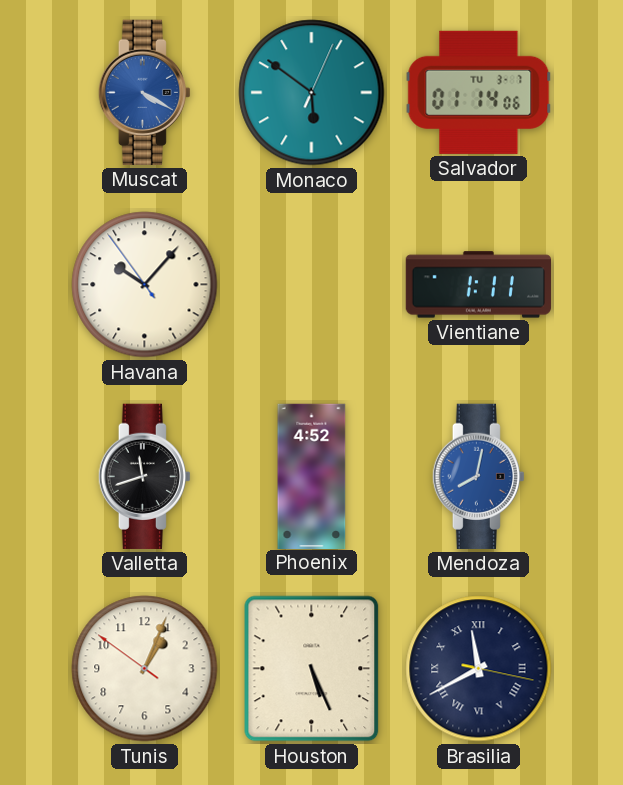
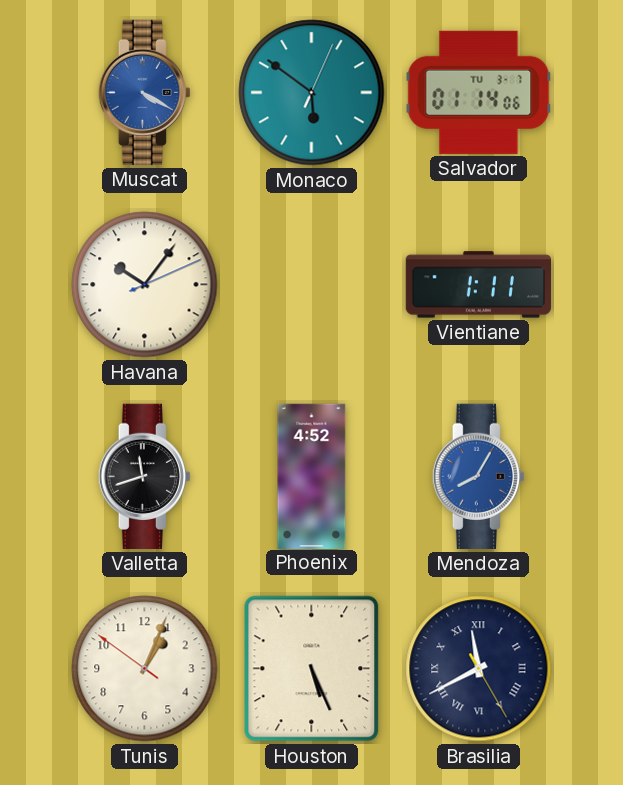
Havana: 10:06:54 -> 10:06:11
Mendoza: 8:02 -> 8:05
Brasilia: 11:40:17 -> 11:40:25
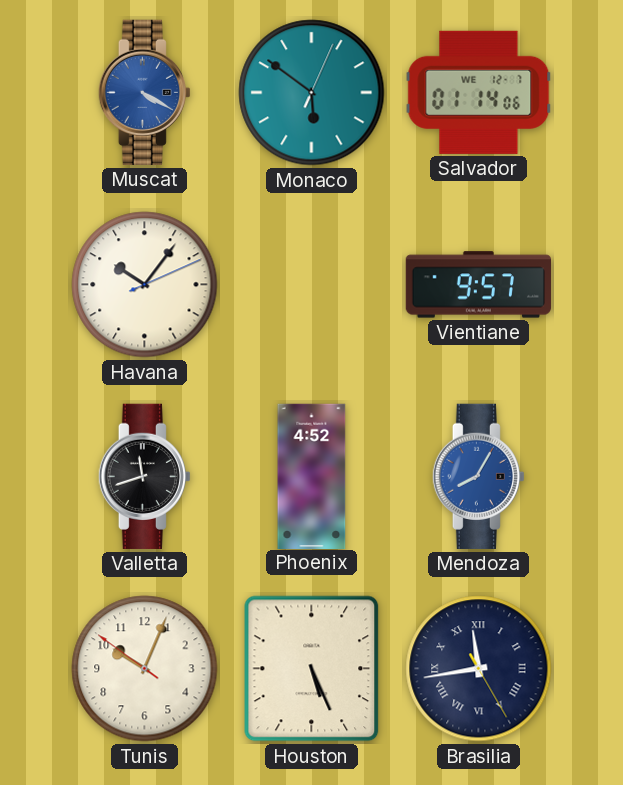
Salvador date: TU 3-7 -> WE 12-7
Vientiane: 1:11 -> 9:57
Tunis: 1:03 -> 10:03
Brasilia: 11:40 -> 11:43
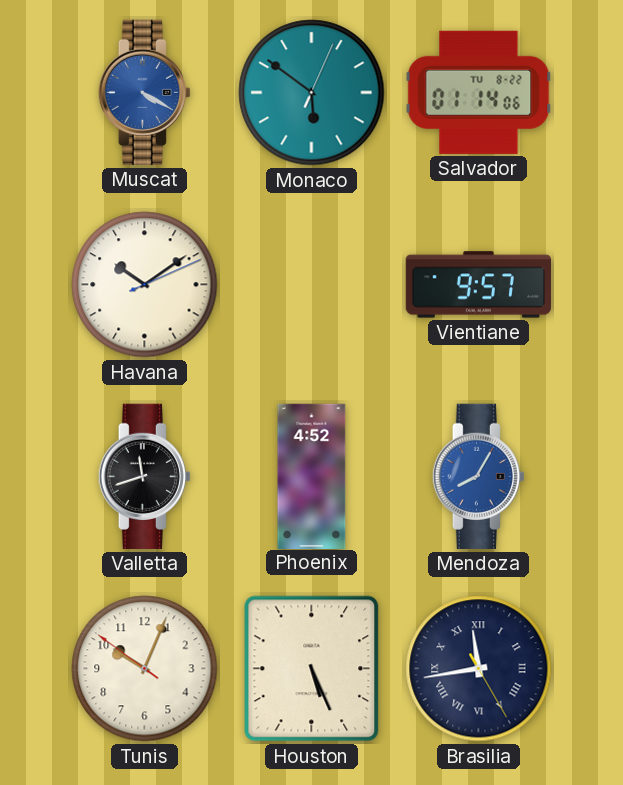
Salvador date: WE 12-7 -> TU 8-22
Havana: 10:06 -> 10:09
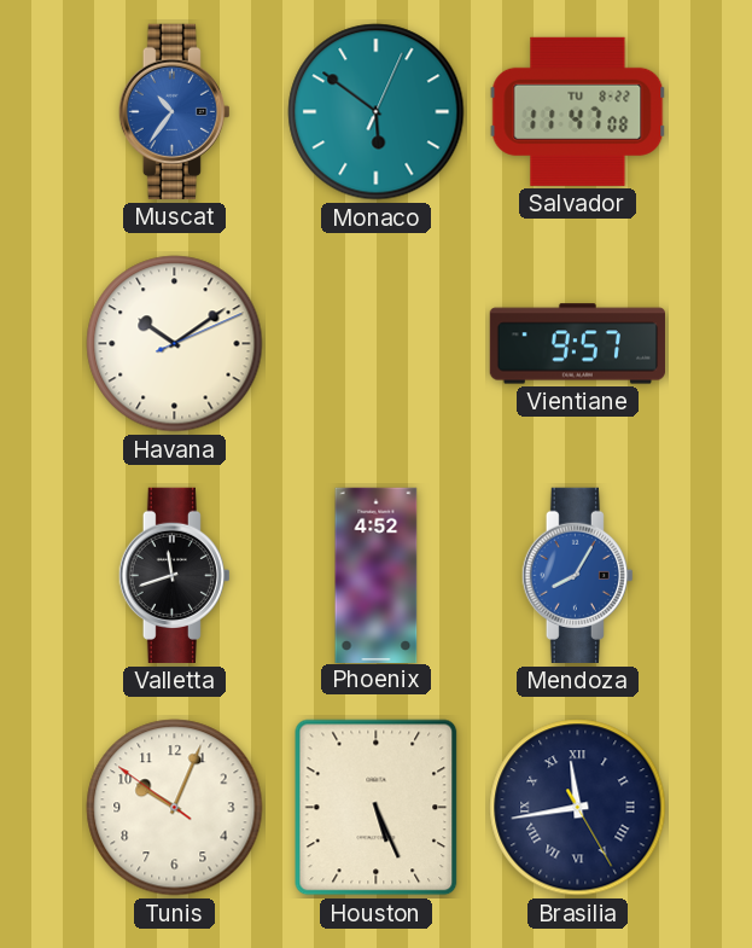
Muscat: 4:20 -> 10:36
Salvador: 01:14 -> 11:47
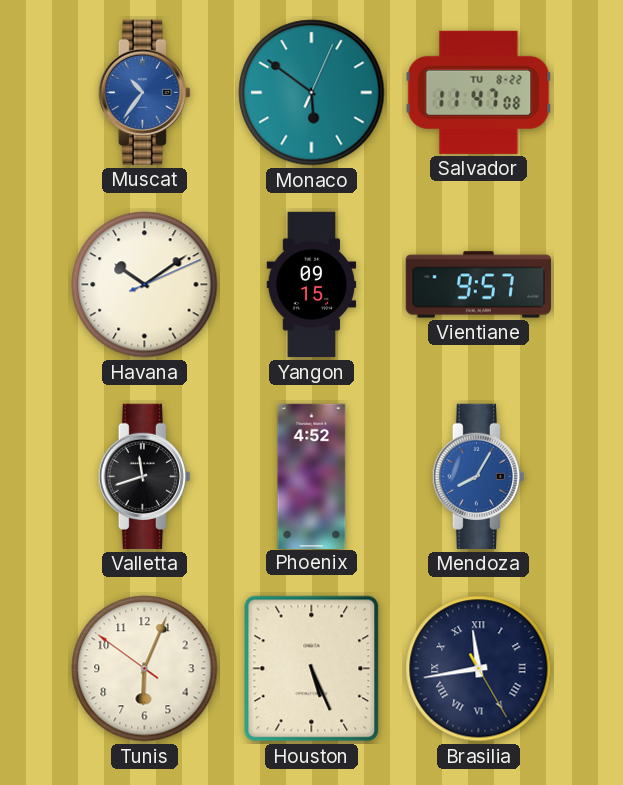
Yangon: none -> 09:15
Tunis: 10:03 -> 6:03
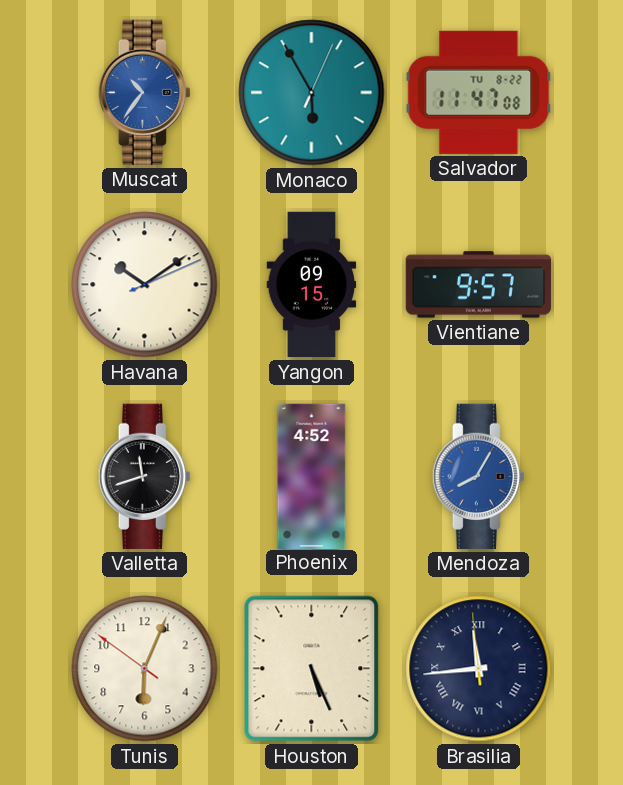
Monaco: 5:51 -> 5:55
Brasilia: 11:43:25 -> 11:43:59
